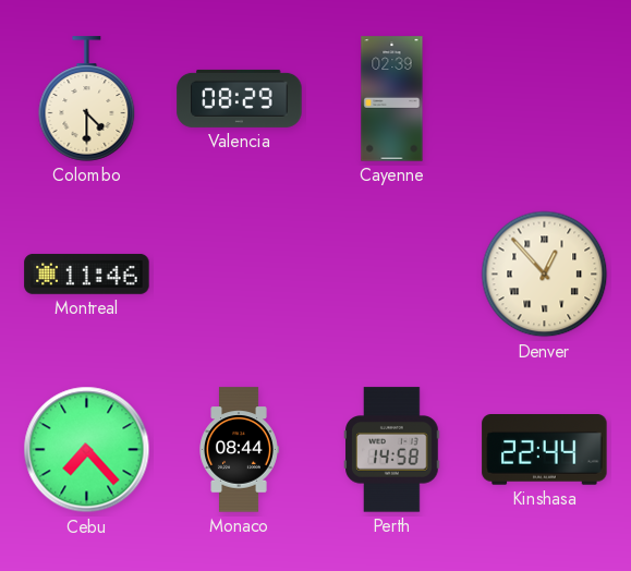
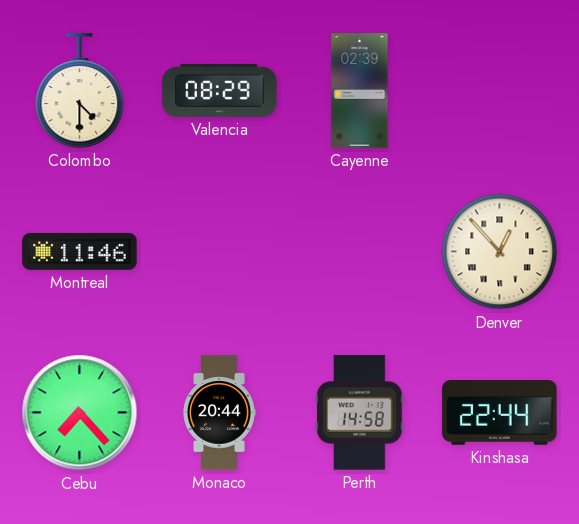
Monaco: 08:44 -> 20:44
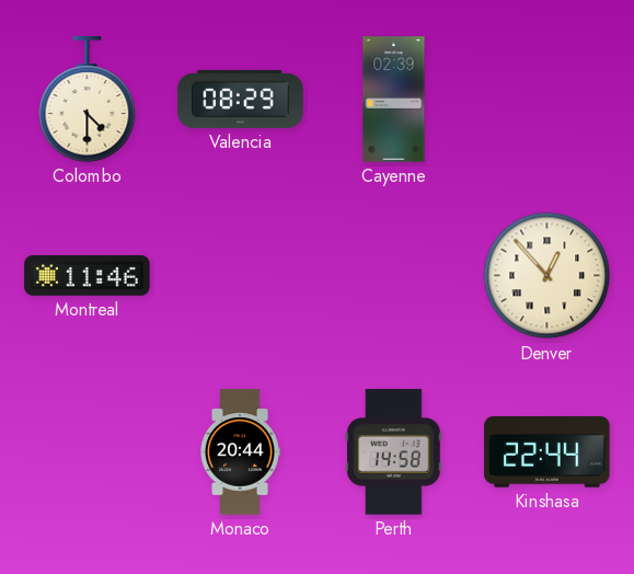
Cebu: 7:23 -> none
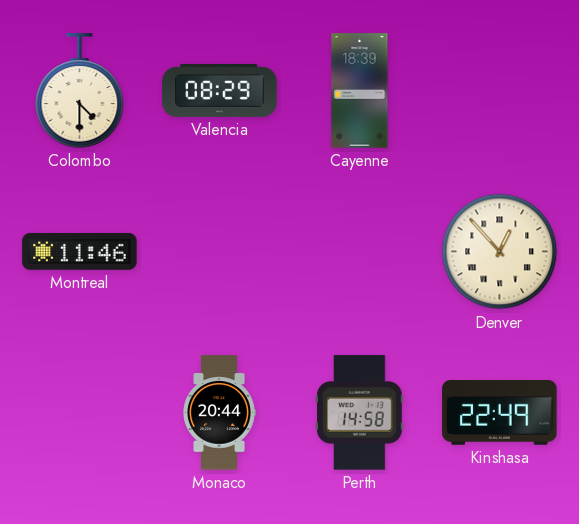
Cayenne: 02:39 -> 18:39
Kinshasa: 22:44 -> 22:49
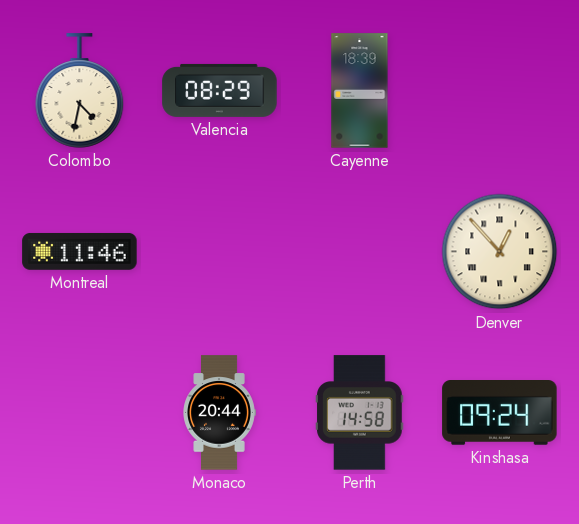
Colombo: 4:30 -> 4:32
Kinshasa: 22:49 -> 09:24
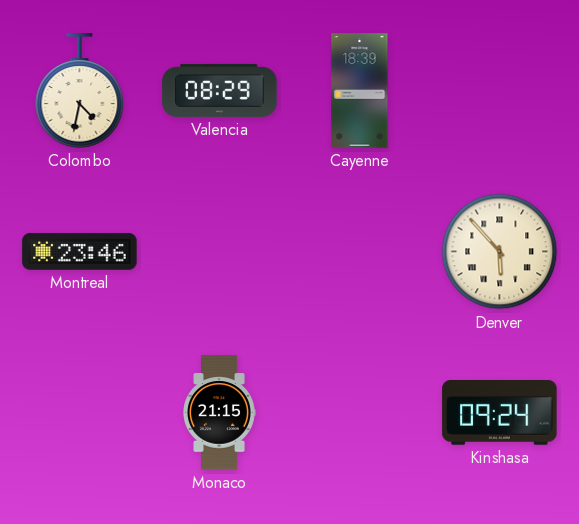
Montreal: 11:46 -> 23:46
Denver: 12:53 -> 5:53
Monaco: 20:44 -> 21:15
Perth: 14:58 -> none
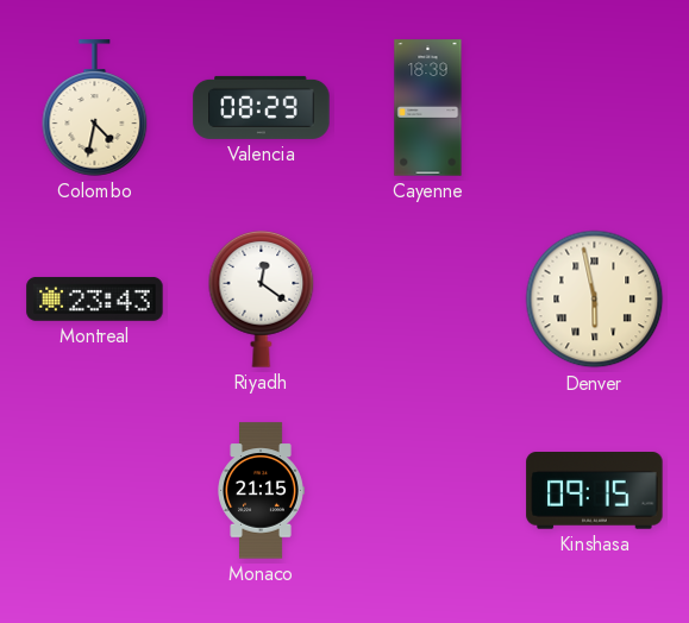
Montreal: 23:46 -> 23:43
Riyadh: none -> 12:21
Denver: 5:53 -> 5:58
Kinshasa: 09:24 -> 09:15
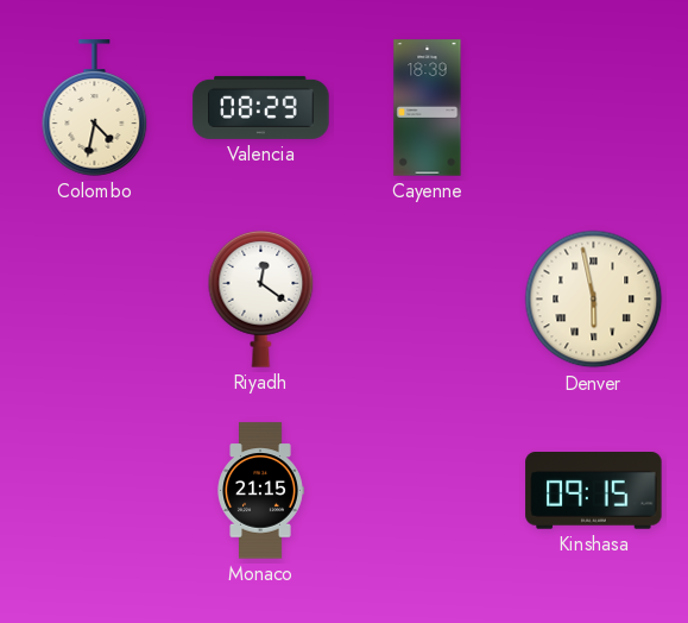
Montreal: 23:43 -> none
